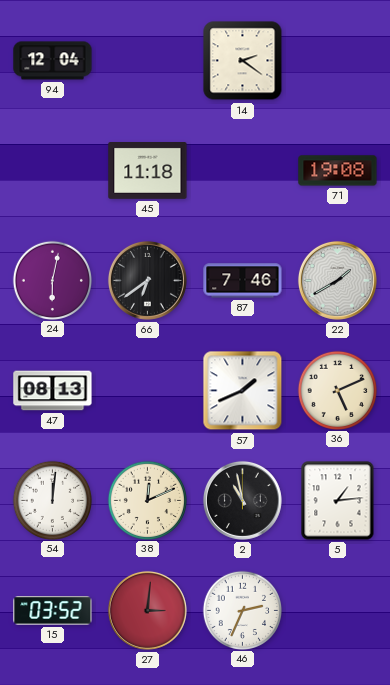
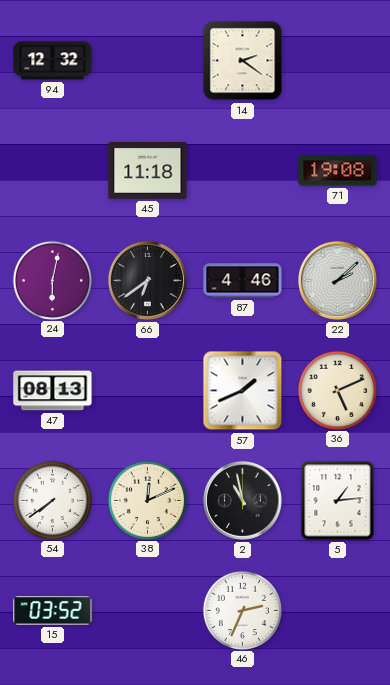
94: 12:04 -> 12:32
87: 7:46 -> 4:46
22: 1:40 -> 2:08
54: 12:01 -> 7:39
27: 3:01 -> none
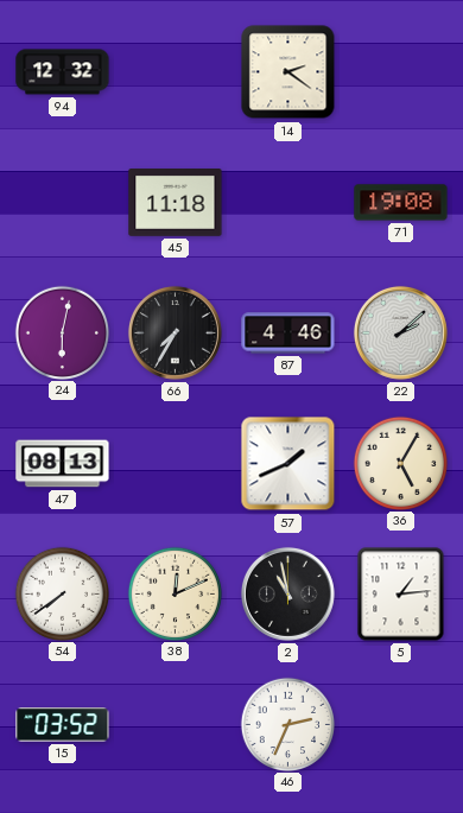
66: 6:39 -> 7:35
36: 5:11 -> 5:05
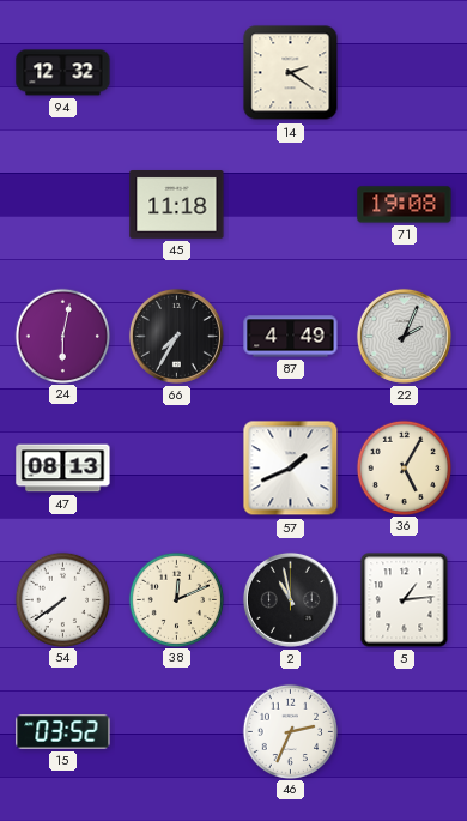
87: 4:46 -> 4:49
22: 2:08 -> 2:04
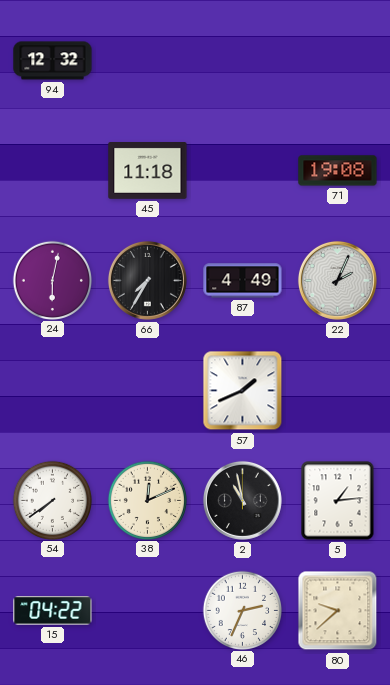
14: 2:21 -> none
47: 08:13 -> none
36: 5:05 -> none
15: 03:52 -> 04:22
80: none -> 9:38
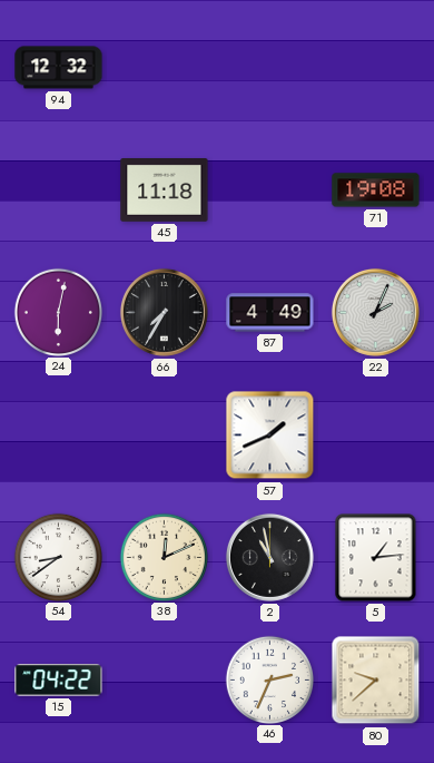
54: 7:39 -> 8:39
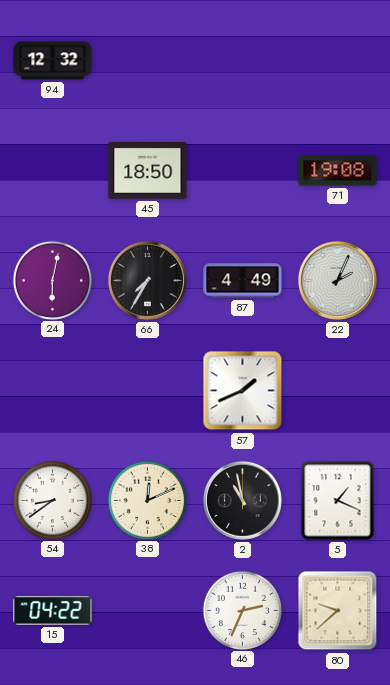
45: 11:18 -> 18:50
5: 1:14 -> 1:19
